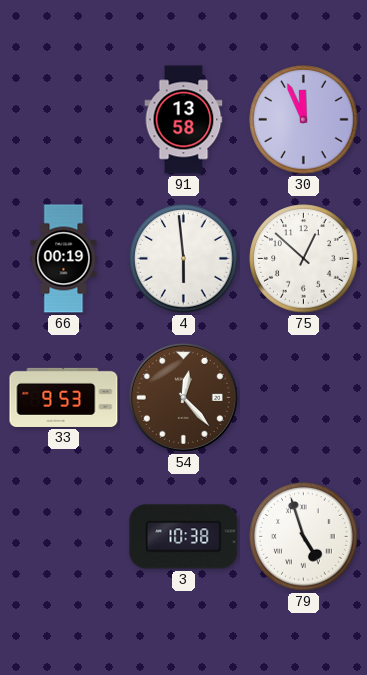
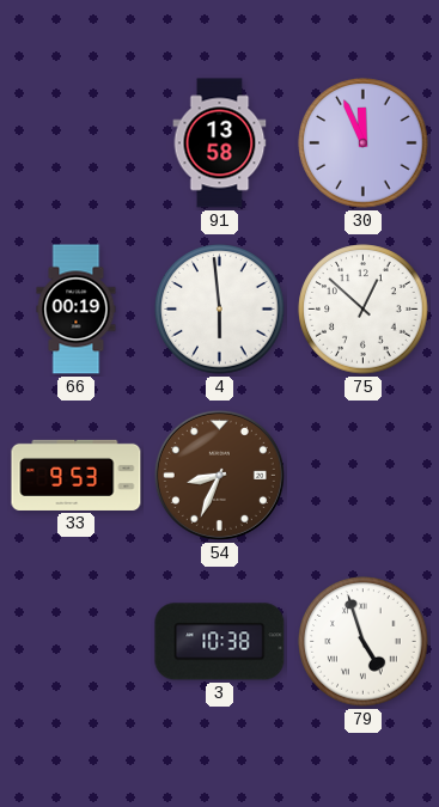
54: 12:23 -> 8:34
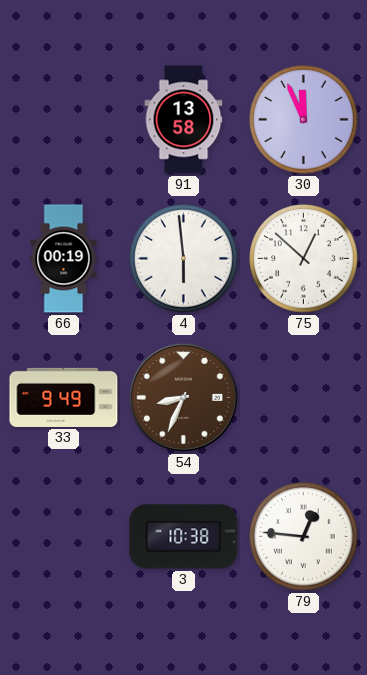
33: 9:53 -> 9:49
79: 4:57 -> 12:46
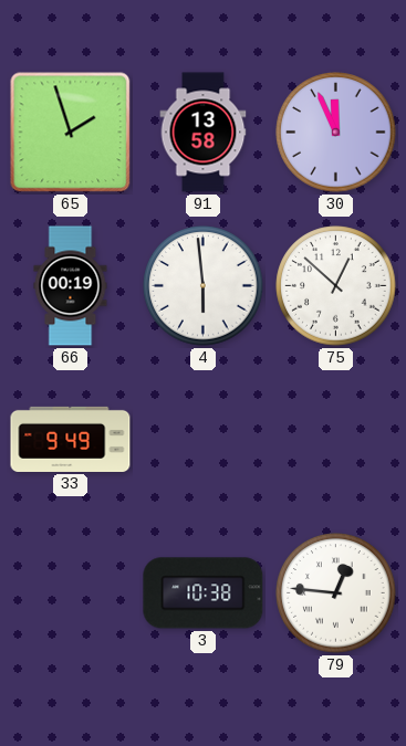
65: none -> 1:57
54: 8:34 -> none
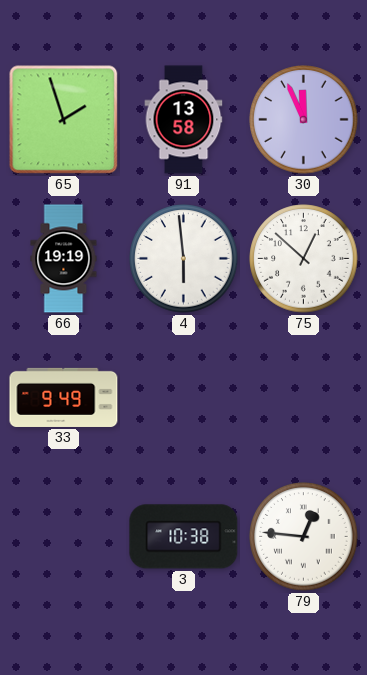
66: 00:19 -> 19:19
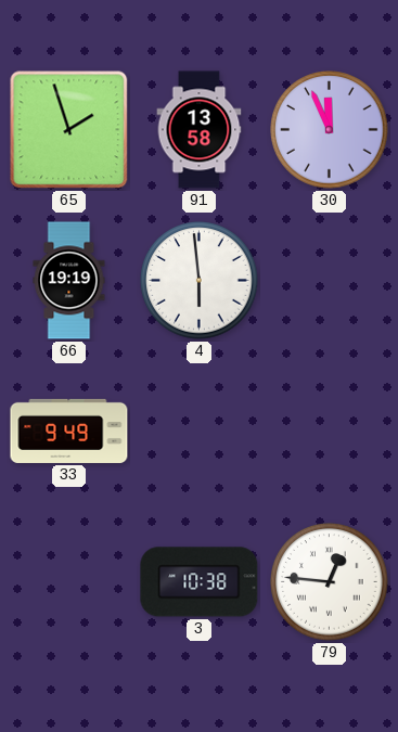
75: 12:52 -> none
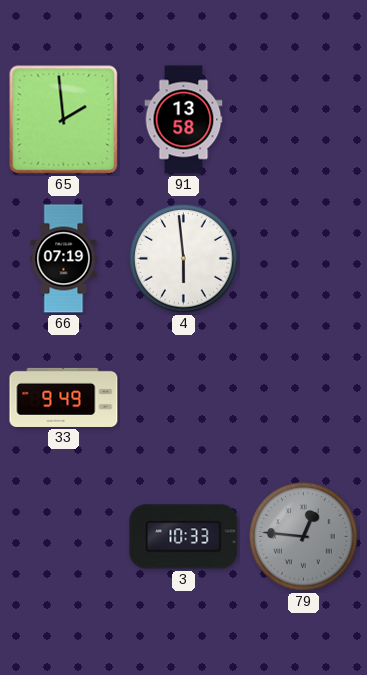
65: 1:57 -> 1:59
30: 11:56 -> none
66: 19:19 -> 07:19
3: 10:38 -> 10:33
79 dial: white -> grey
